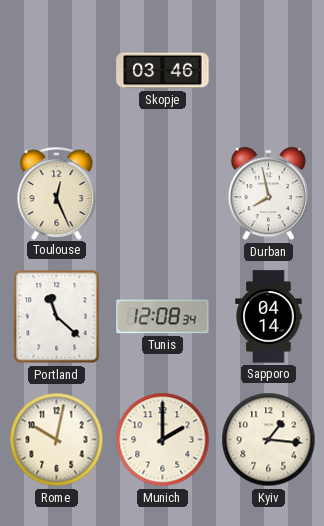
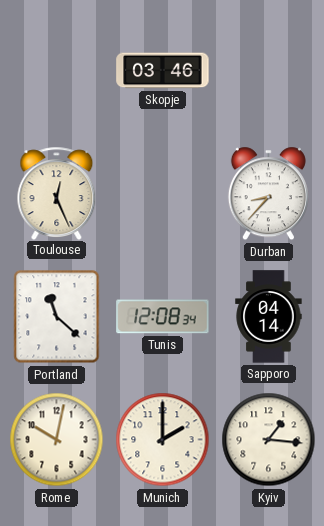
Durban: 7:58 -> 8:37
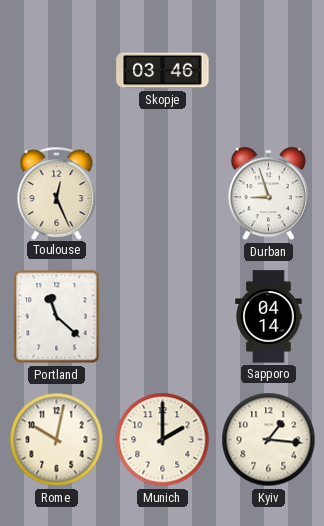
Durban: 8:37 -> 8:57
Tunis: 12:08 -> none
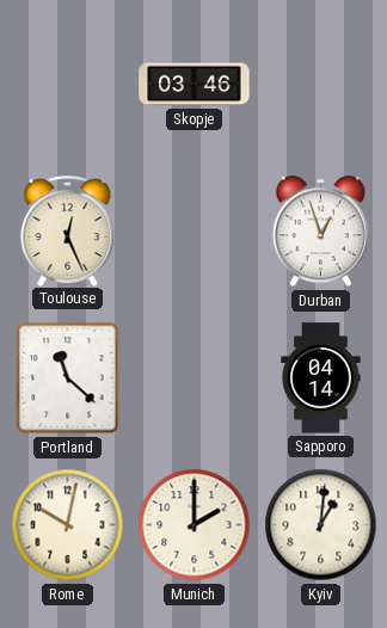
Durban: 8:57 -> 12:57
Kyiv: 1:16 -> 1:01
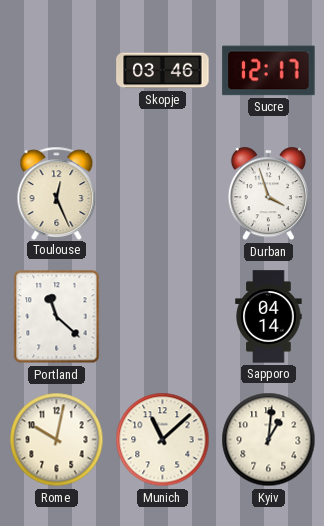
Sucre: none -> 12:17
Durban: 12:57 -> 3:57
Munich: 2:00 -> 11:08
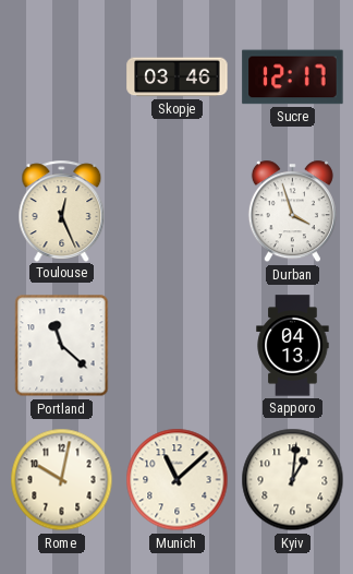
Sapporo: 04:14 -> 04:13
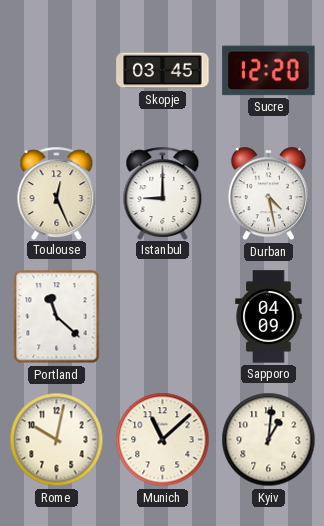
Skopje: 03:46 -> 03:45
Sucre: 12:17 -> 12:20
Istanbul: none -> 9:00
Durban: 3:57 -> 4:28
Sapporo: 04:13 -> 04:09
